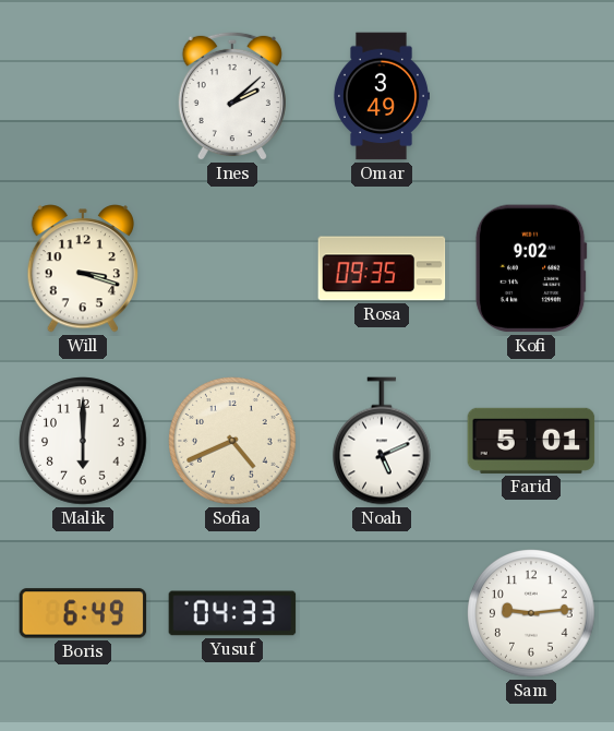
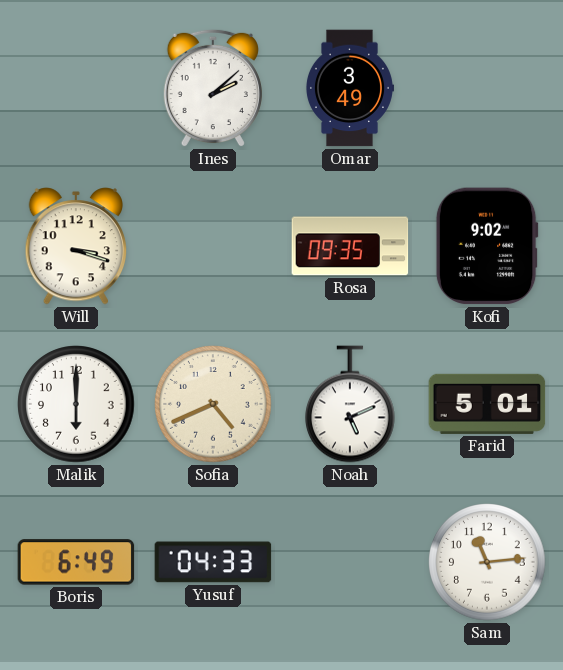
Sam: 9:14 -> 11:14
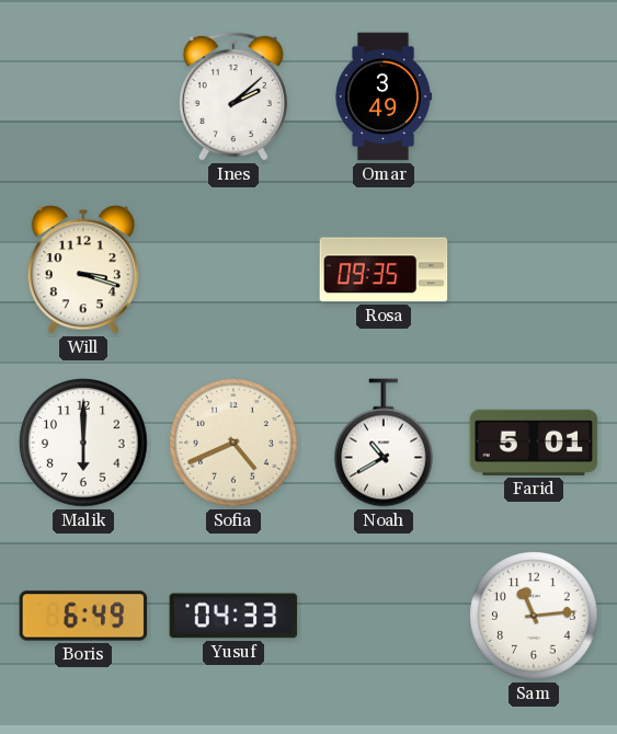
Kofi: 9:02 -> none
Noah: 5:11 -> 10:40
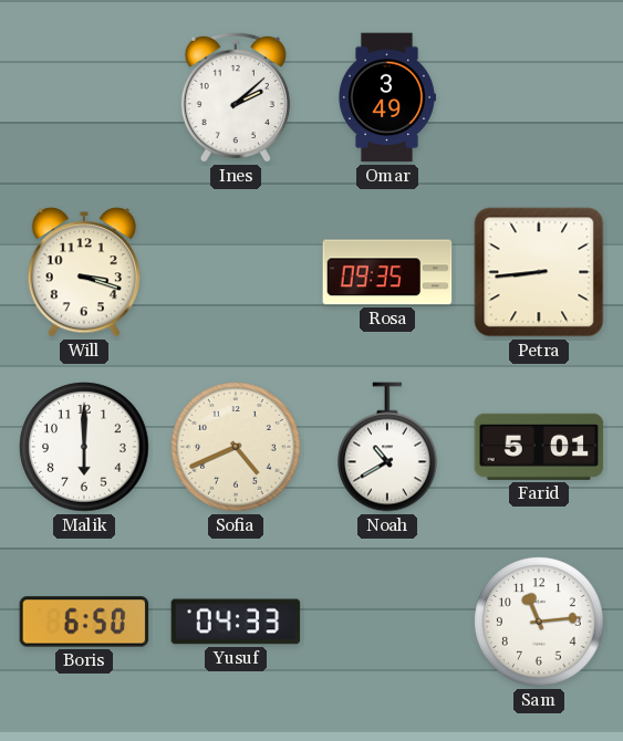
Petra: none -> 8:44
Boris: 6:49 -> 6:50
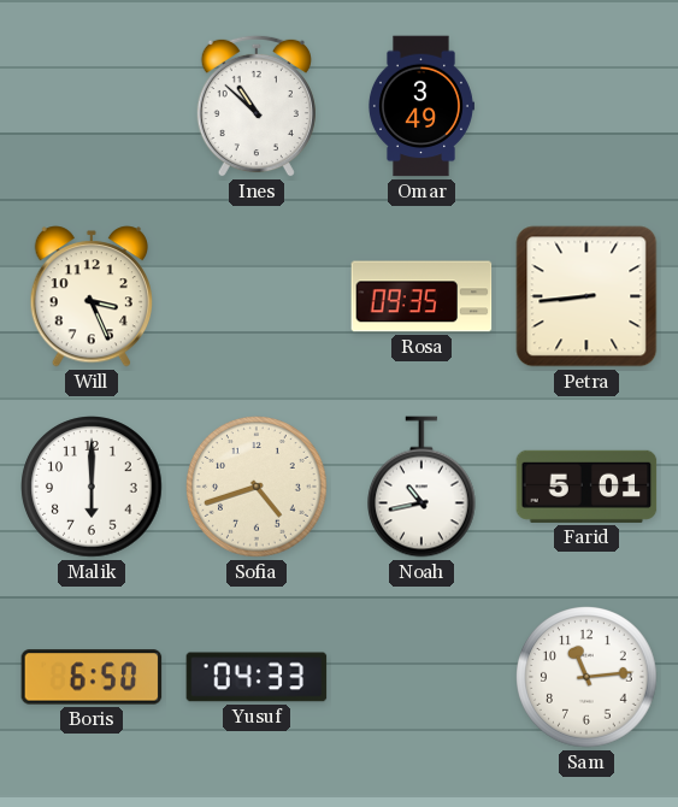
Ines: 2:08 -> 10:52
Will: 3:18 -> 3:26
Sofia: 4:41 -> 4:42
Noah: 10:40 -> 10:43
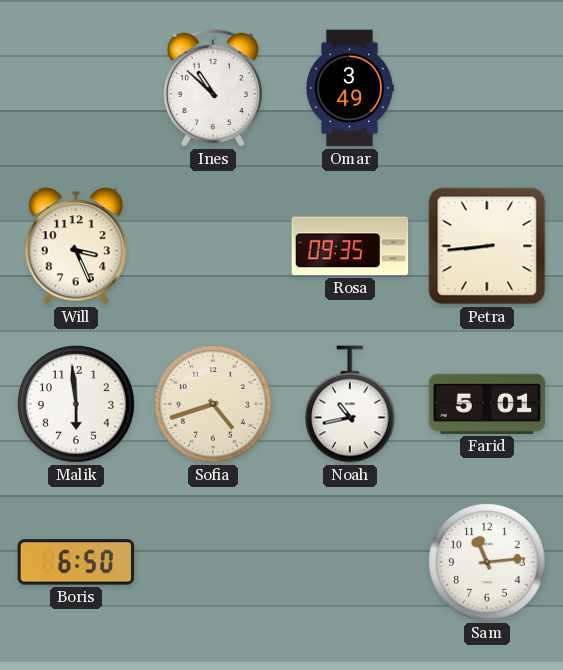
Malik: 6:00 -> 5:59
Yusuf: 04:33 -> none
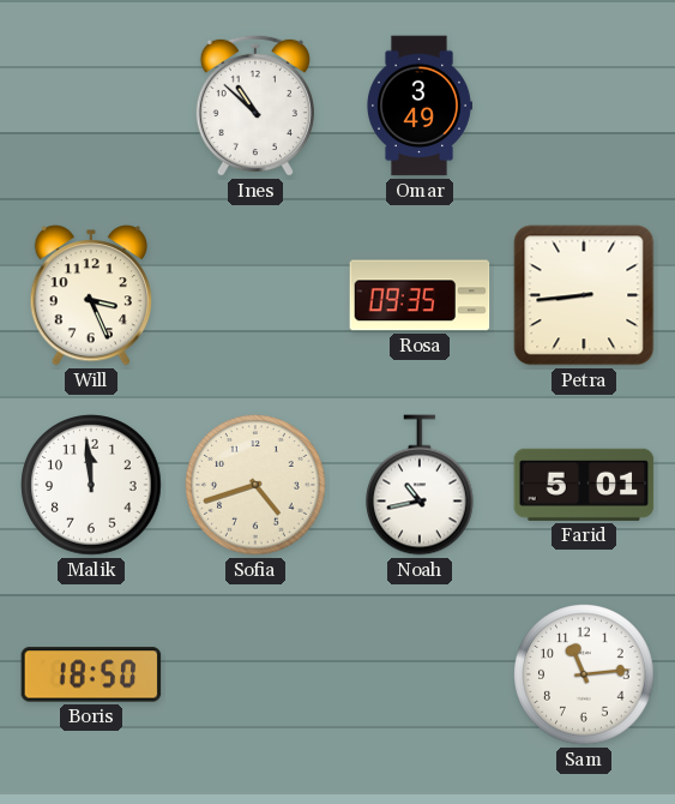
Malik: 5:59 -> 11:59
Boris: 6:50 -> 18:50
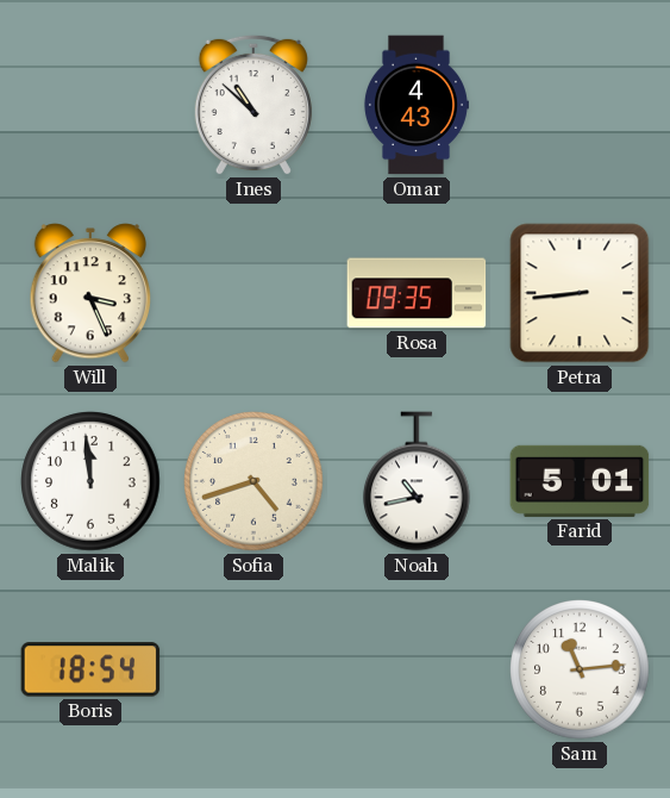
Omar: 3:49 -> 4:43
Boris: 18:50 -> 18:54
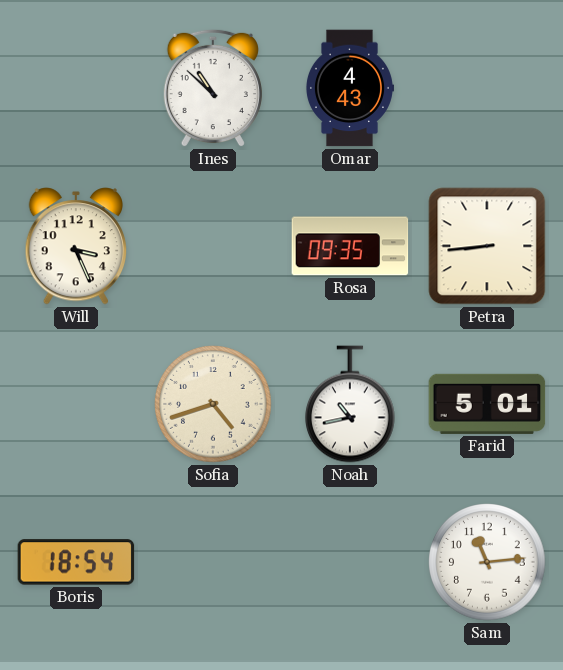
Malik: 11:59 -> none
